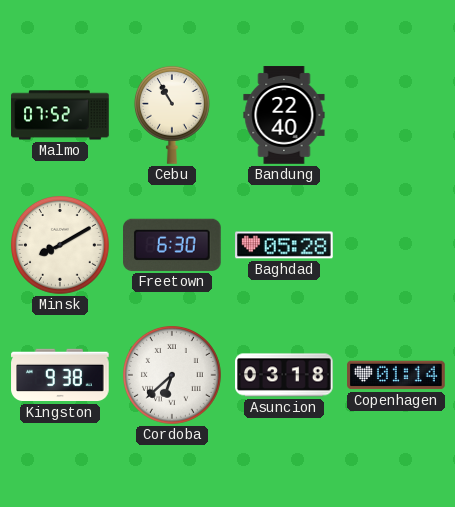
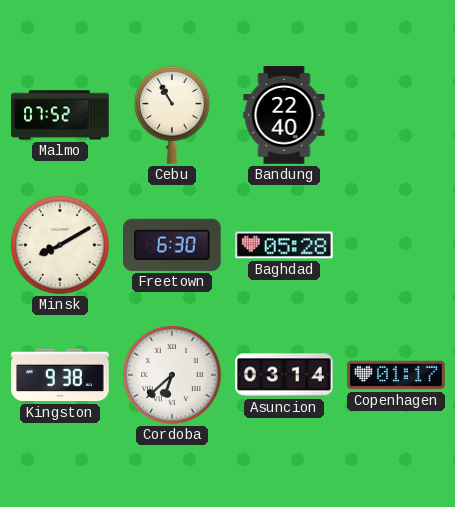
Asuncion: 03:18 -> 03:14
Copenhagen: 01:14 -> 01:17
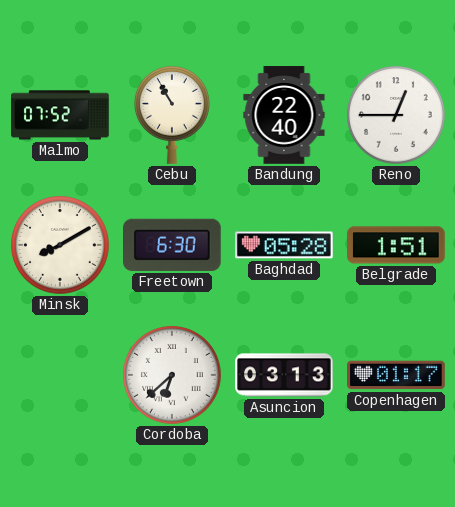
Reno: none -> 12:45
Belgrade: none -> 1:51
Kingston: 9:38 -> none
Asuncion: 03:14 -> 03:13
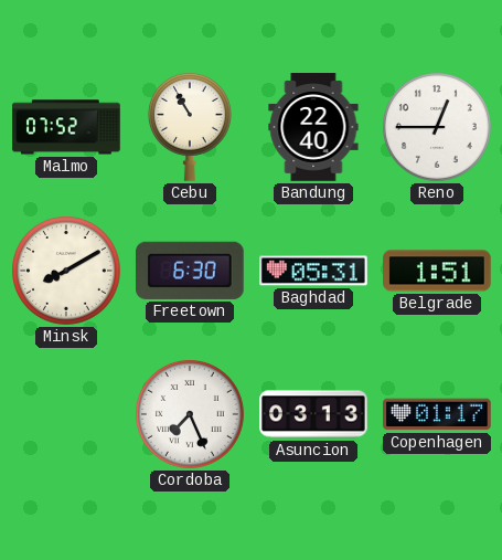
Baghdad: 05:28 -> 05:31
Cordoba: 6:38 -> 7:26
